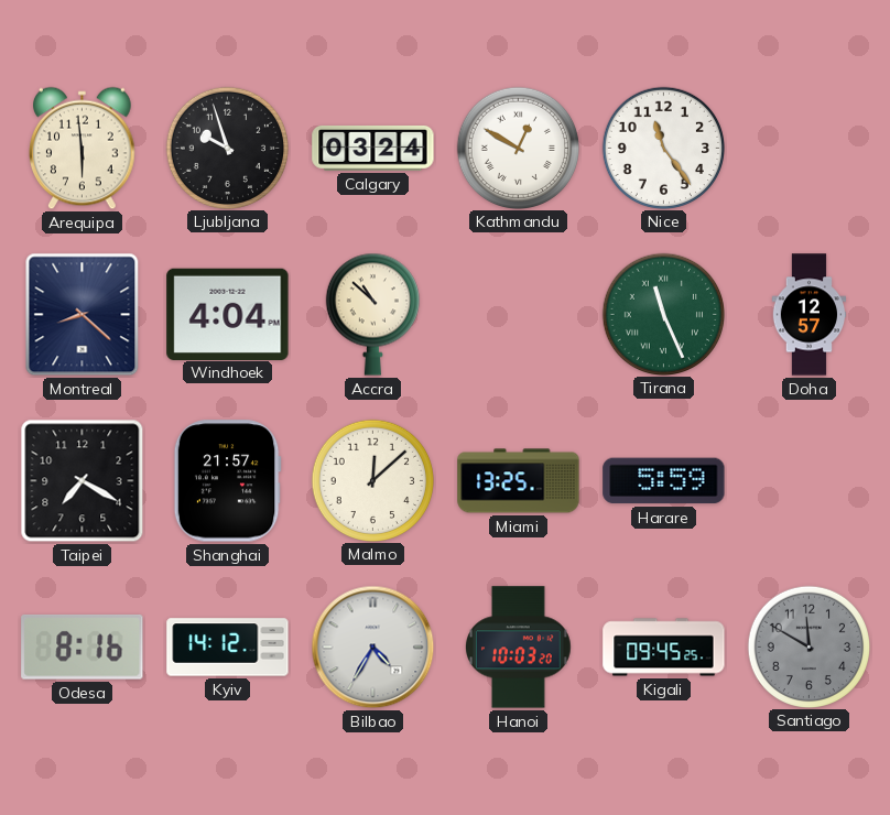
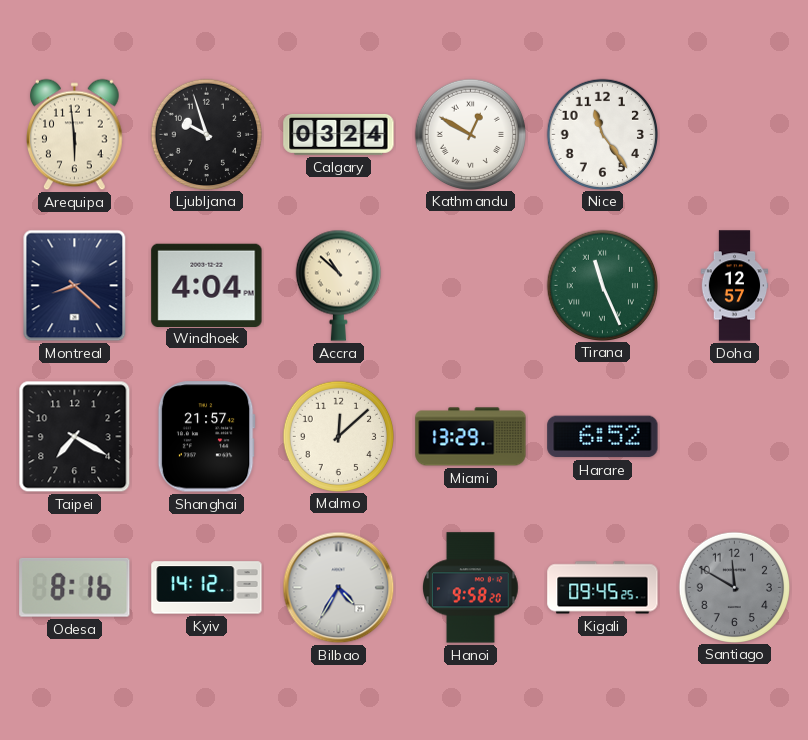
Miami: 13:25 -> 13:29
Harare: 5:59 -> 6:52
Hanoi: 10:03 -> 9:58
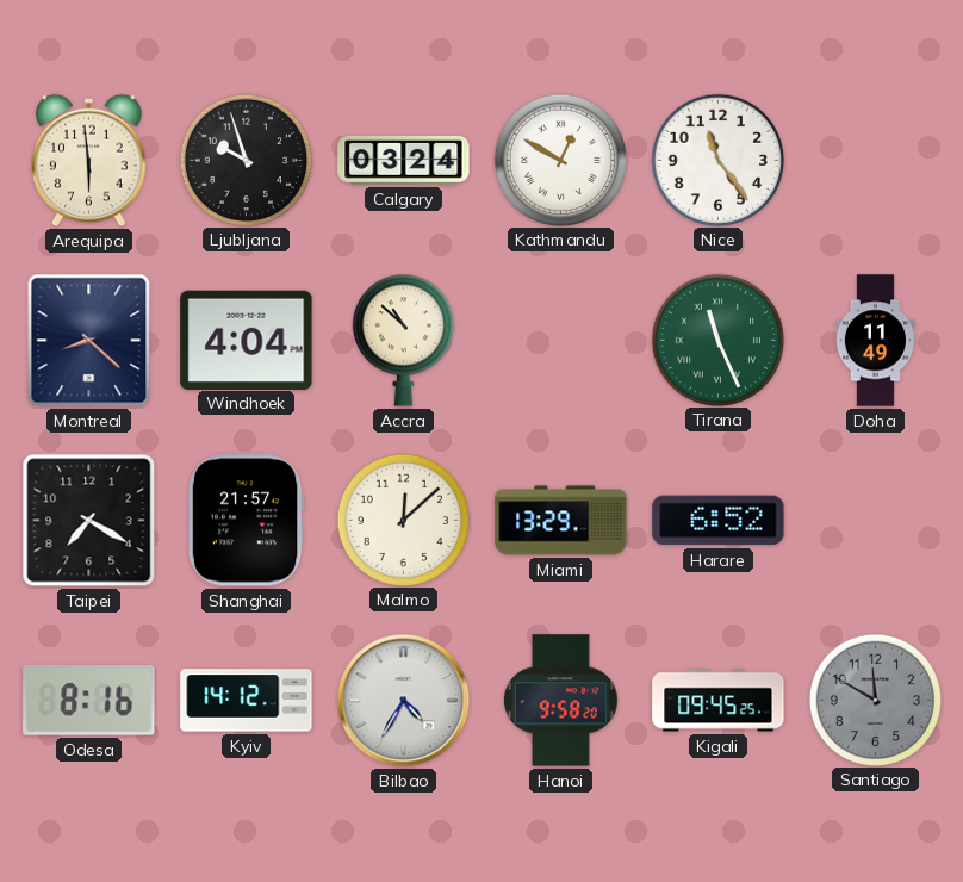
Doha: 12:57 -> 11:49
